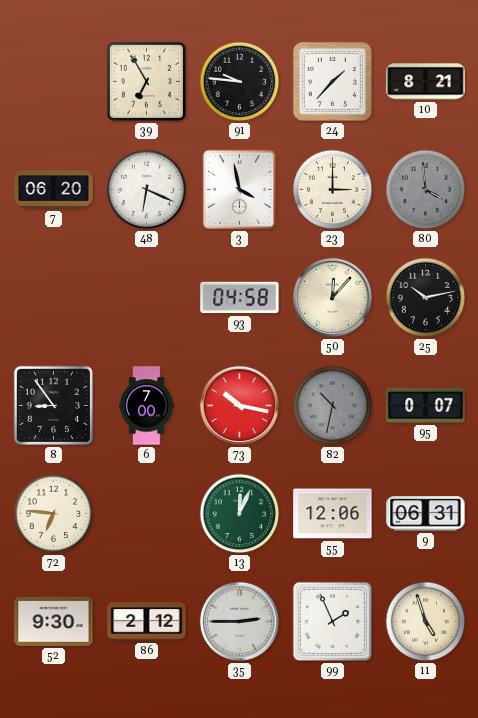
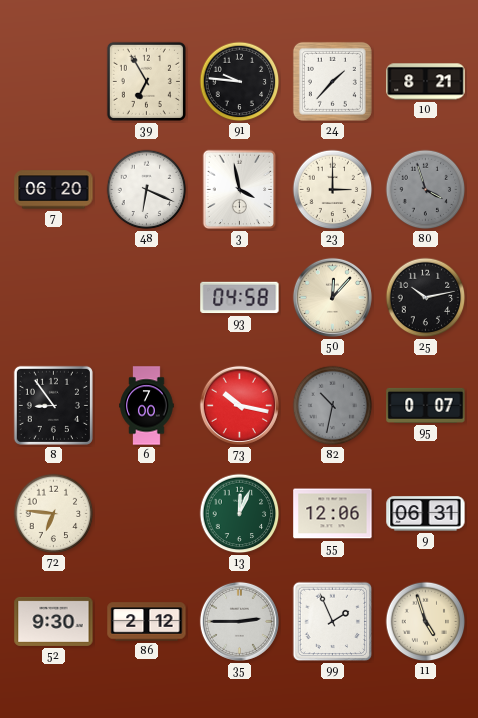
80: 3:59 -> 3:57
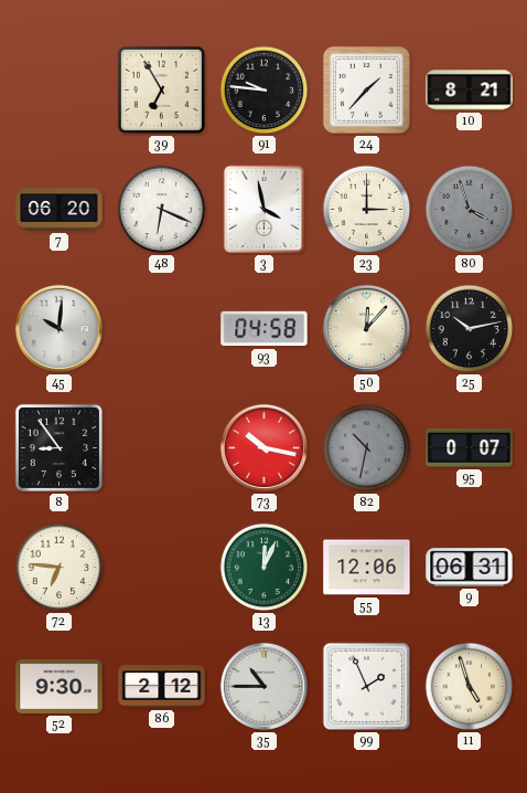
45: none -> 10:01
6: 7:00 -> none
35: 2:45 -> 10:45
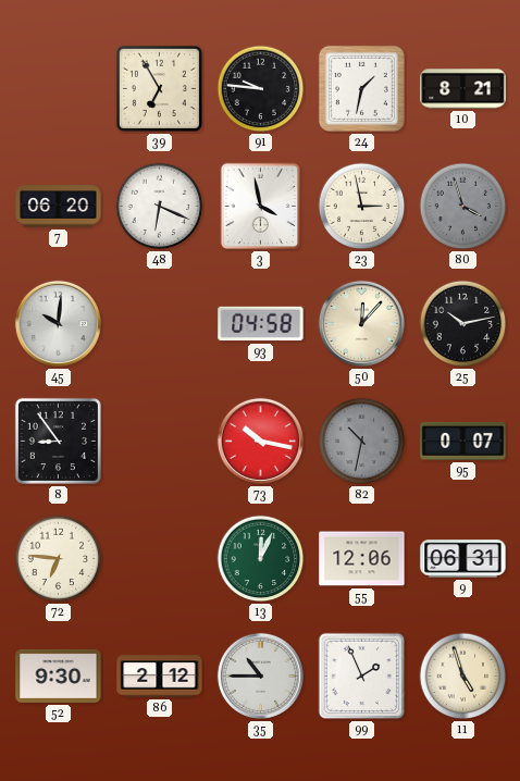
24: 1:37 -> 1:32
23: 3:00 -> 2:58
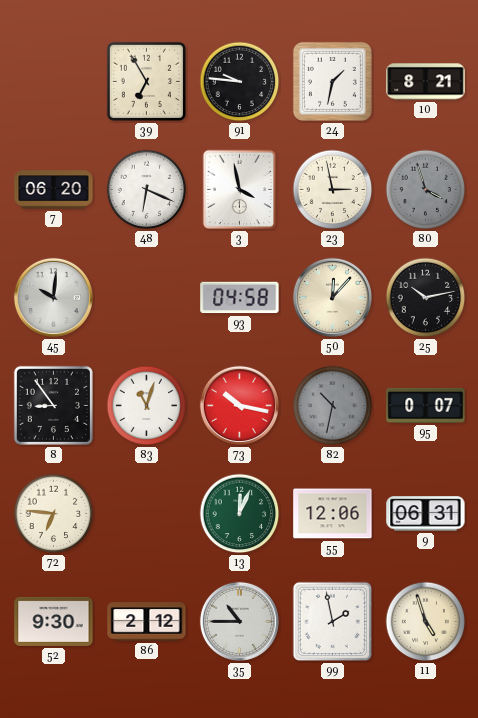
83: none -> 11:03
99: 1:56 -> 1:58
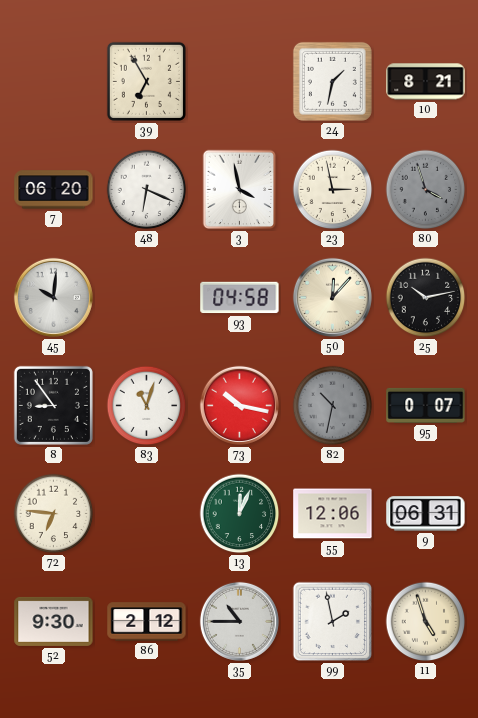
91: 9:46 -> none
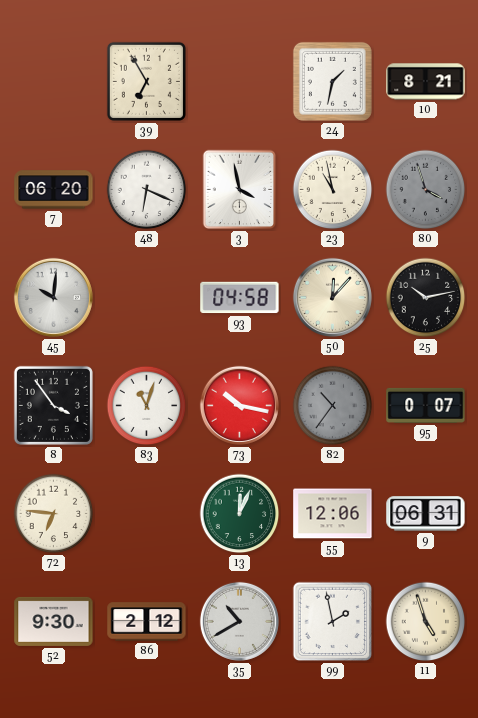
23: 2:58 -> 10:58
8: 8:54 -> 3:54
82: 10:32 -> 10:36
35: 10:45 -> 10:40
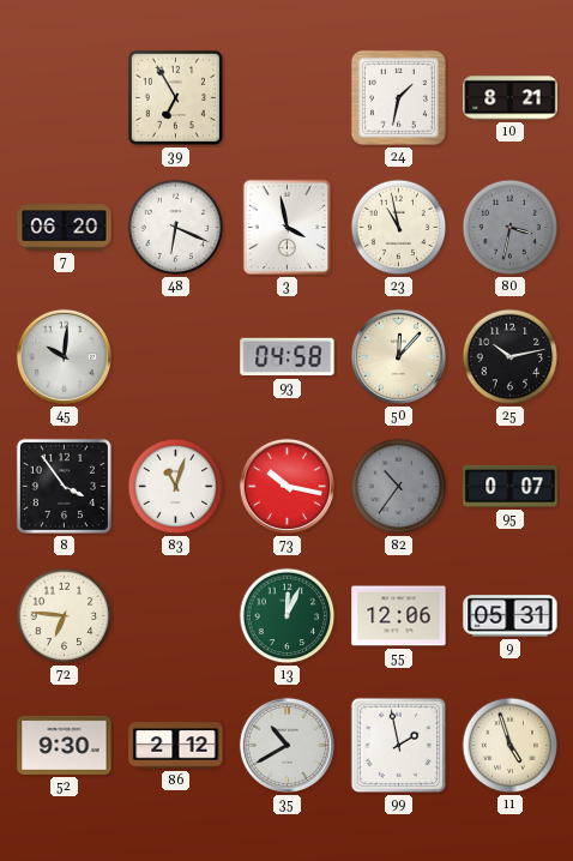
80: 3:57 -> 3:32
9: 06:31 -> 05:31
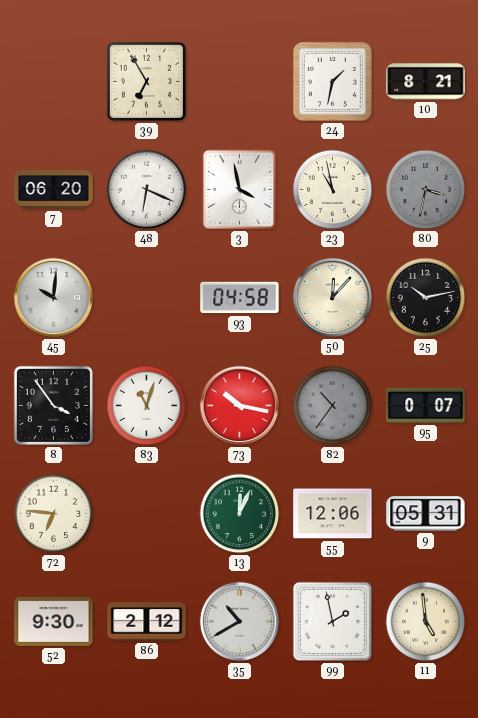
11: 4:57 -> 4:59
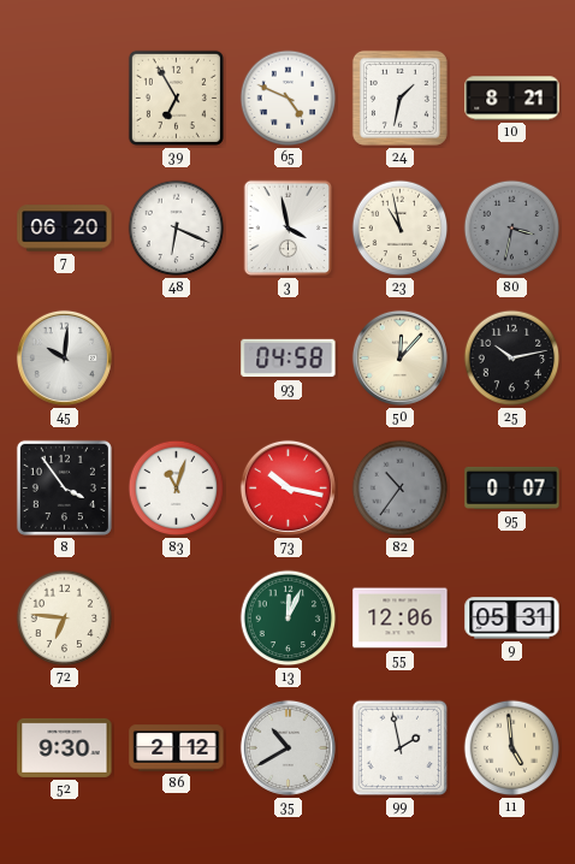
65: none -> 4:49
